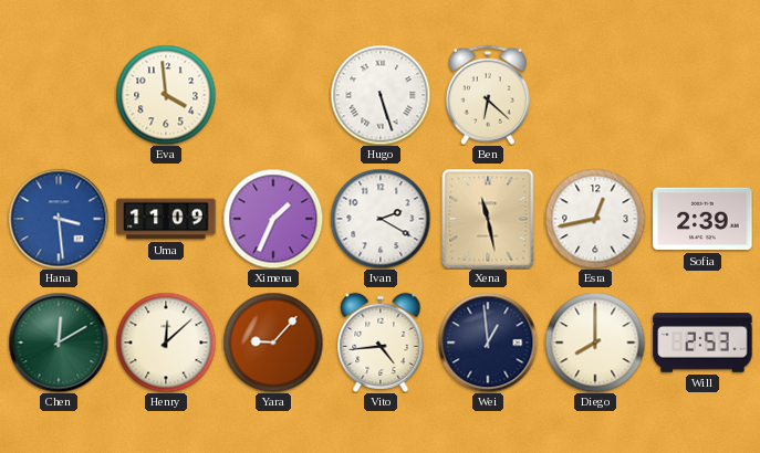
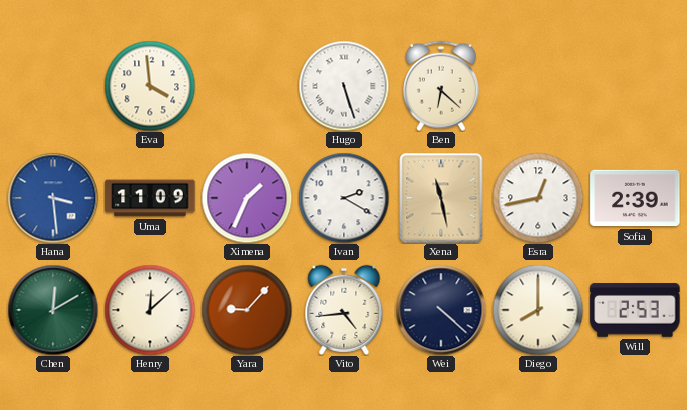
Wei: 12:59 -> 4:22
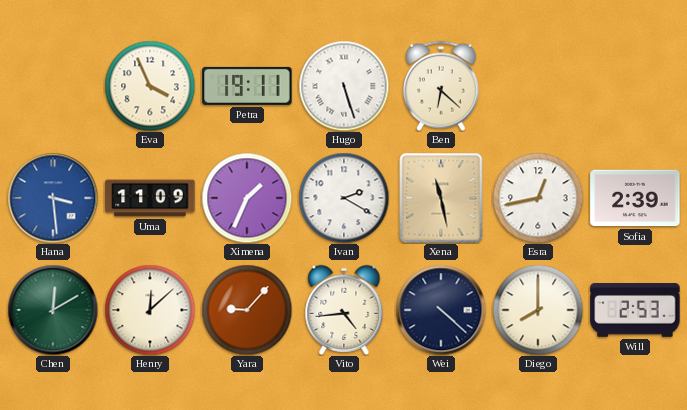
Eva: 3:59 -> 3:56
Petra: none -> 19:11
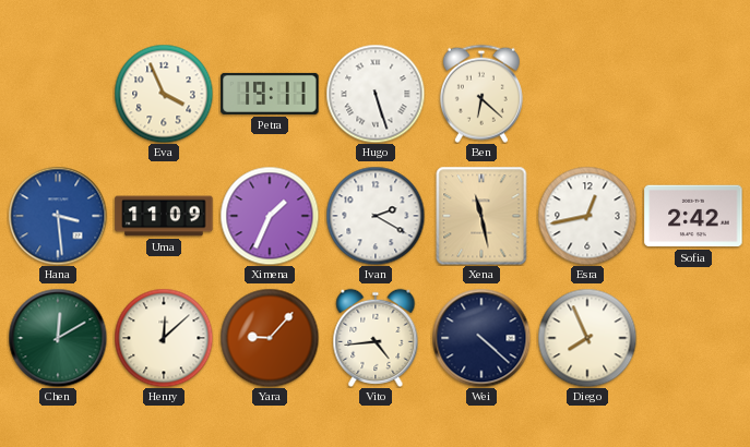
Sofia: 2:39 -> 2:42
Diego: 8:00 -> 7:56
Will: 2:53 -> none
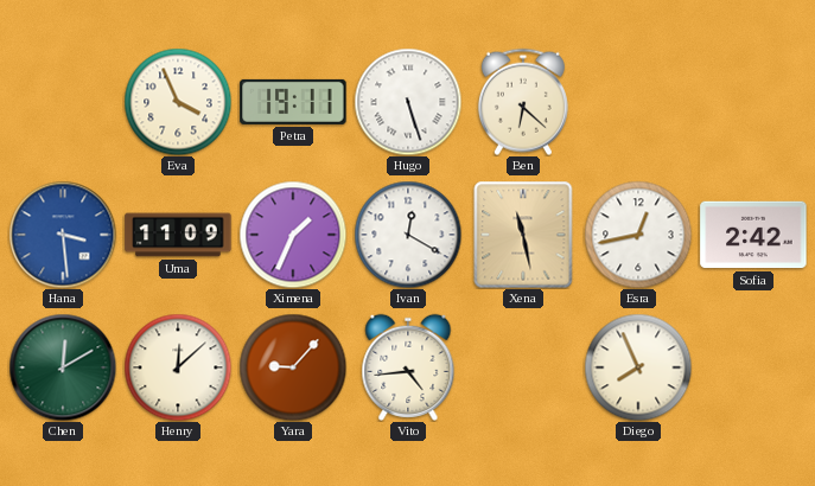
Ivan: 2:20 -> 12:20
Wei: 4:22 -> none
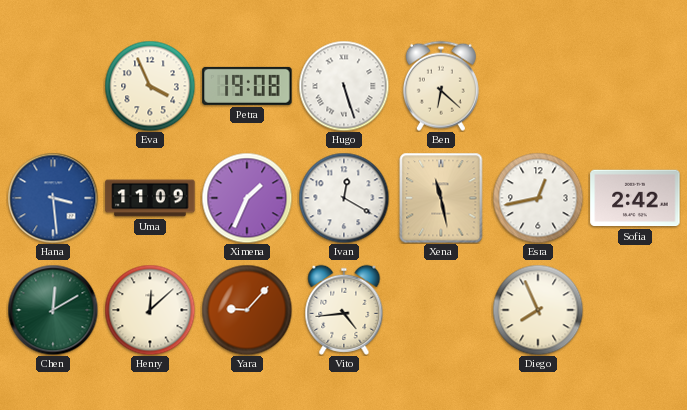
Petra: 19:11 -> 19:08
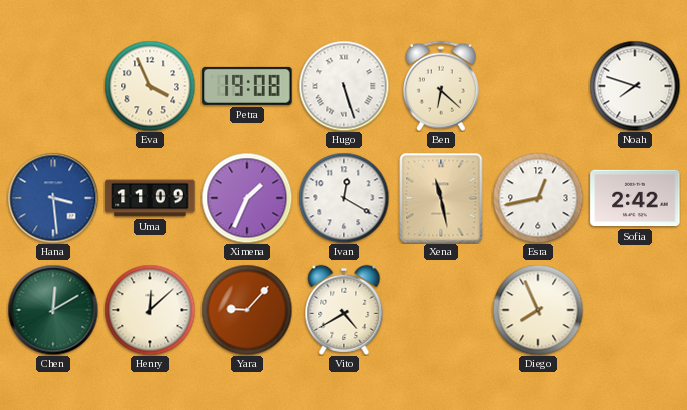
Noah: none -> 7:48
Vito: 4:44 -> 4:40
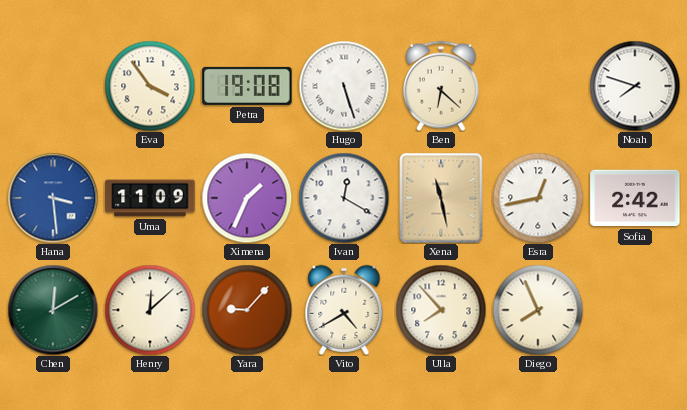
Eva: 3:56 -> 3:54
Ulla: none -> 7:53
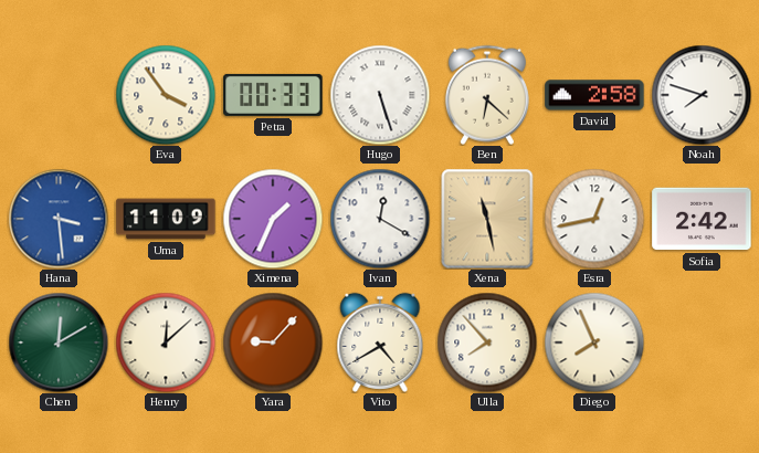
Petra: 19:08 -> 00:33
David: none -> 2:58
